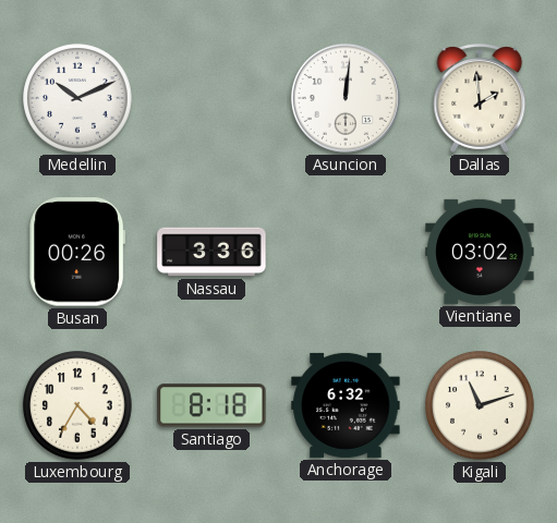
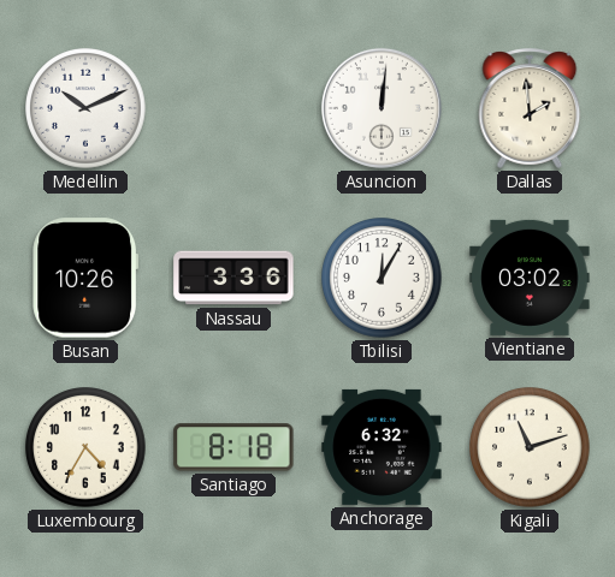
Busan: 00:26 -> 10:26
Tbilisi: none -> 12:05
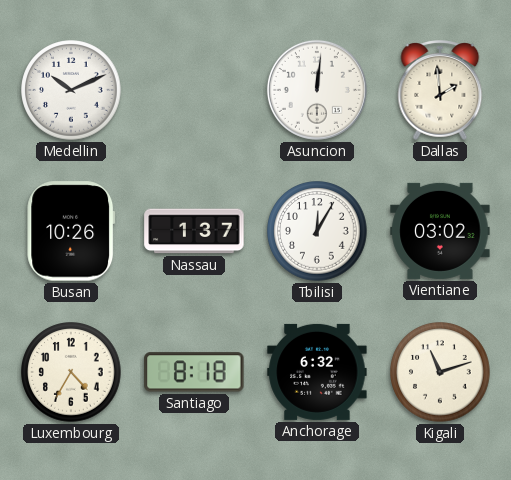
Nassau: 3:36 -> 1:37
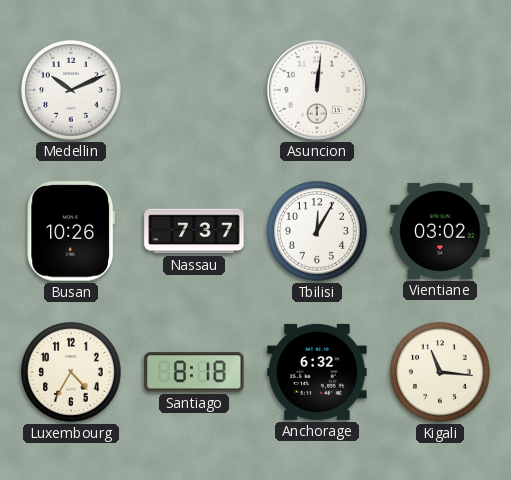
Dallas: 1:59 -> none
Nassau: 1:37 -> 7:37
Kigali: 11:12 -> 11:16
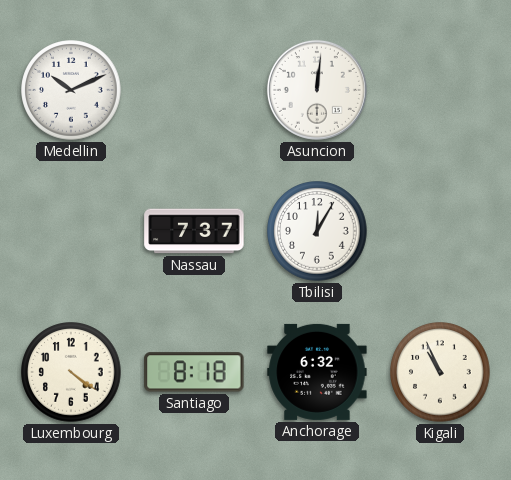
Busan: 10:26 -> none
Vientiane: 03:02 -> none
Luxembourg: 4:35 -> 4:21
Kigali: 11:16 -> 10:56
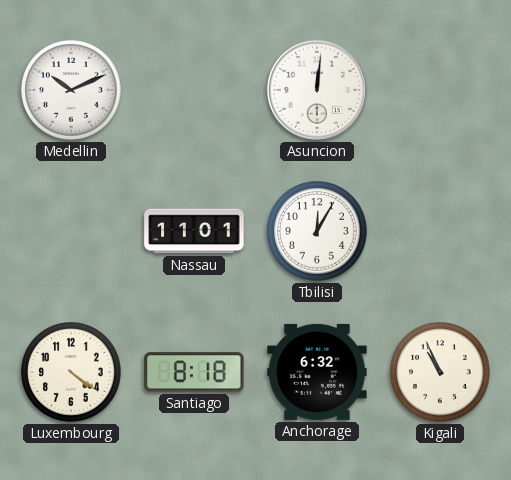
Nassau: 7:37 -> 11:01
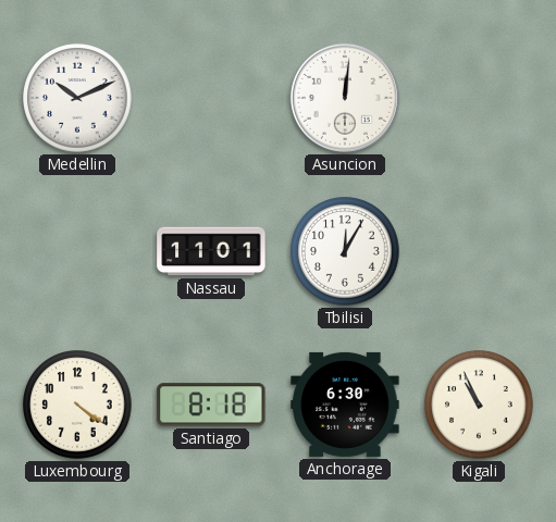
Anchorage: 6:32 -> 6:30
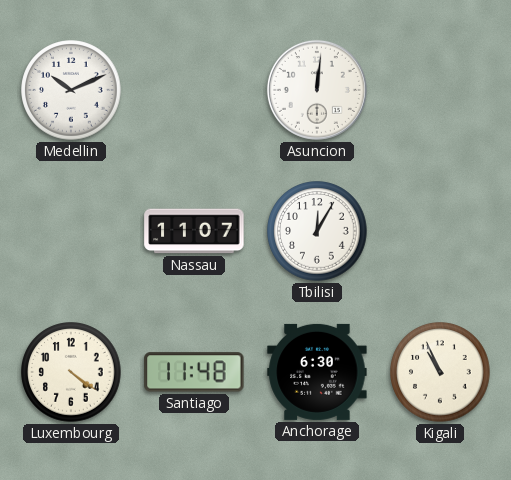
Nassau: 11:01 -> 11:07
Santiago: 8:18 -> 11:48
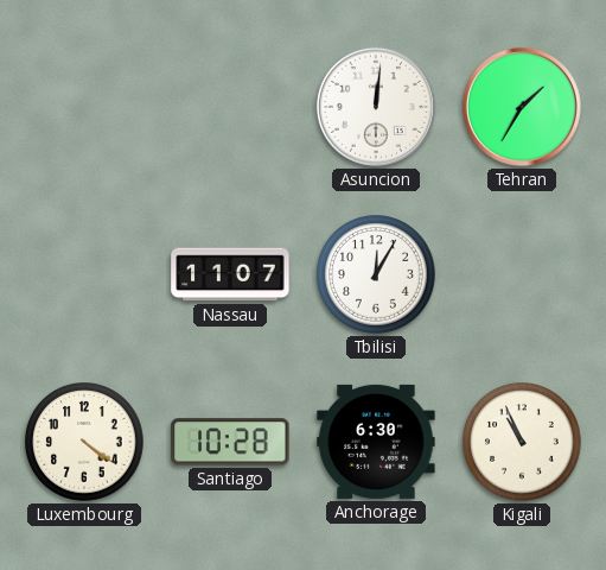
Medellin: 10:11 -> none
Tehran: none -> 1:35
Santiago: 11:48 -> 10:28
